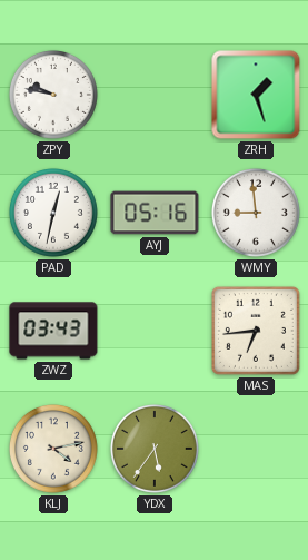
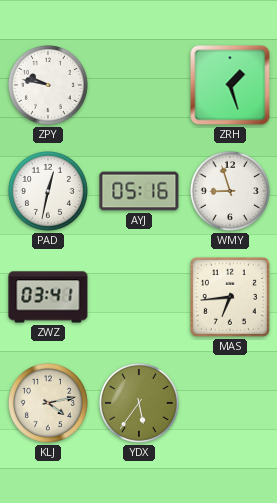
WMY: 8:59 -> 8:57
ZWZ: 03:43 -> 03:41
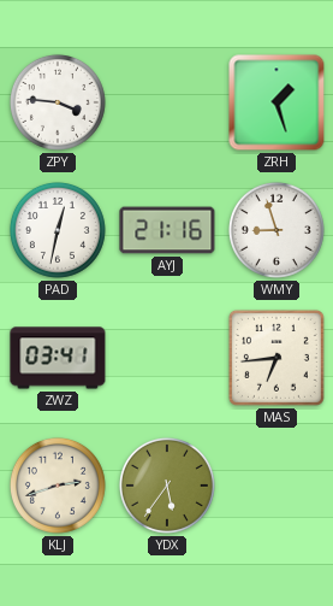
ZPY: 9:47 -> 3:46
AYJ: 05:16 -> 21:16
KLJ: 4:13 -> 2:42
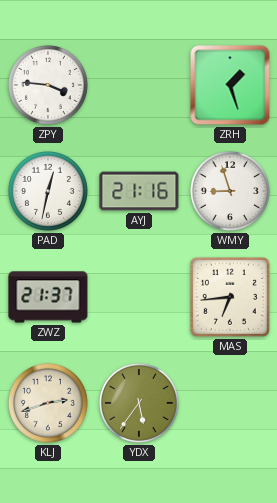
ZWZ: 03:41 -> 21:37
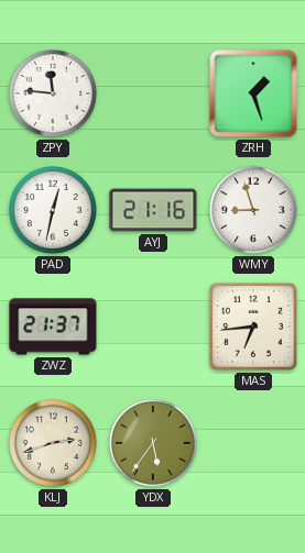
ZPY: 3:46 -> 11:46
